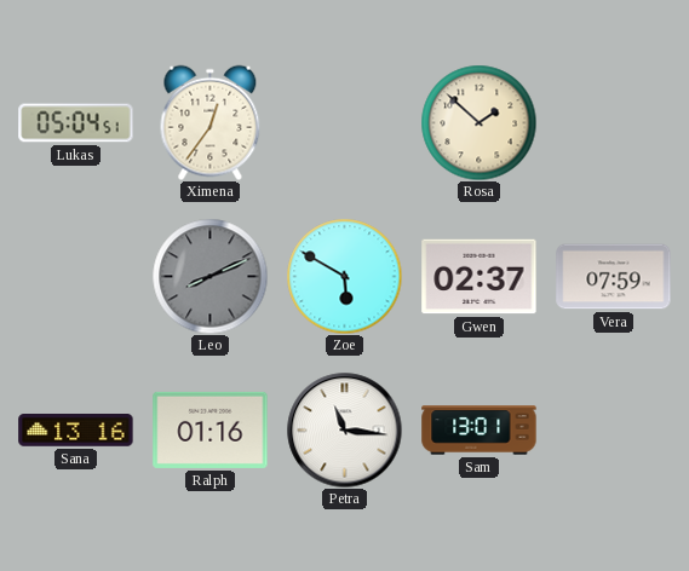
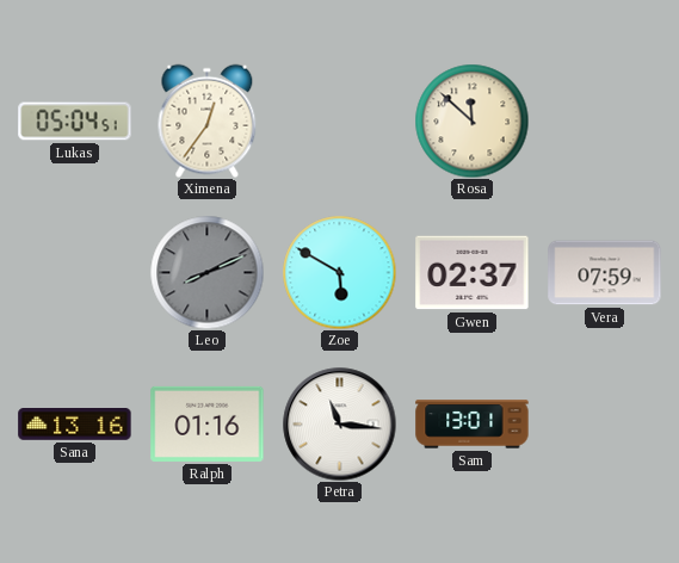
Rosa: 1:52 -> 11:52
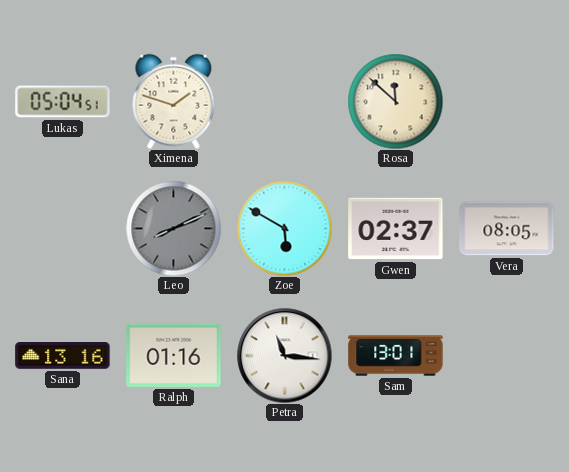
Ximena: 12:36 -> 1:48
Vera: 07:59 -> 08:05
